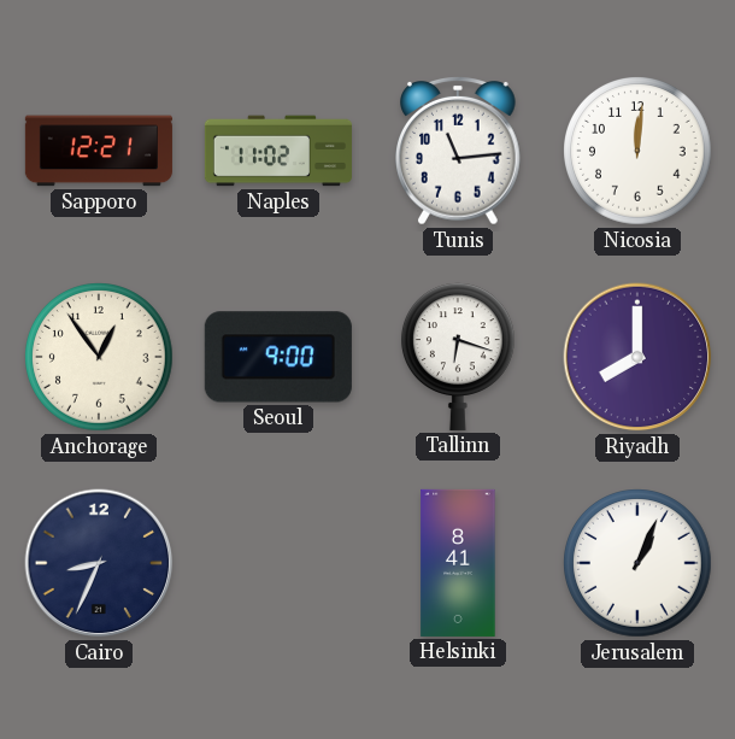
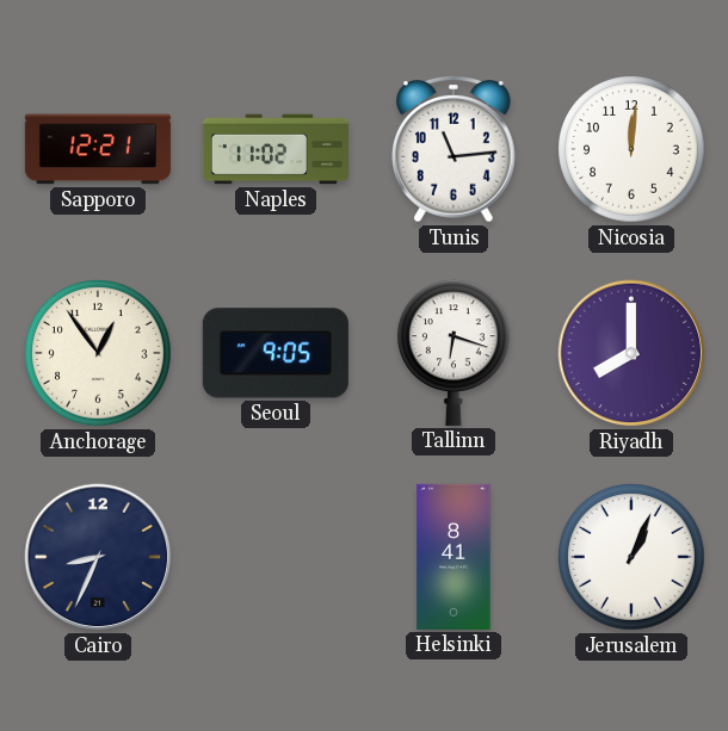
Seoul: 9:00 -> 9:05
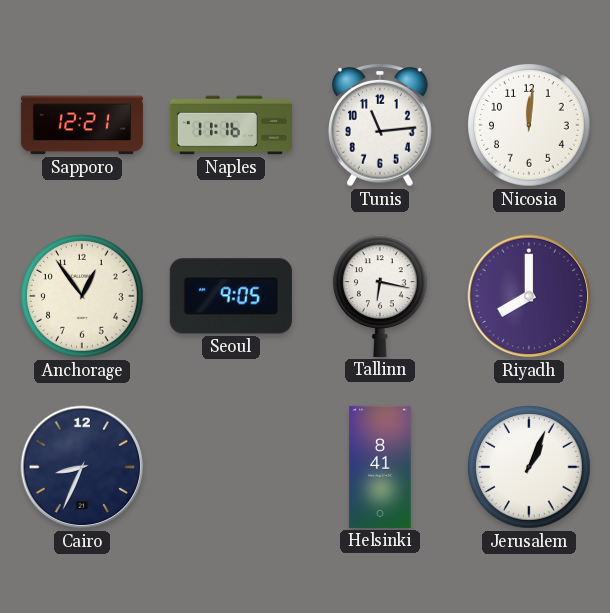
Naples: 11:02 -> 11:16
Tallinn: 6:18 -> 6:17
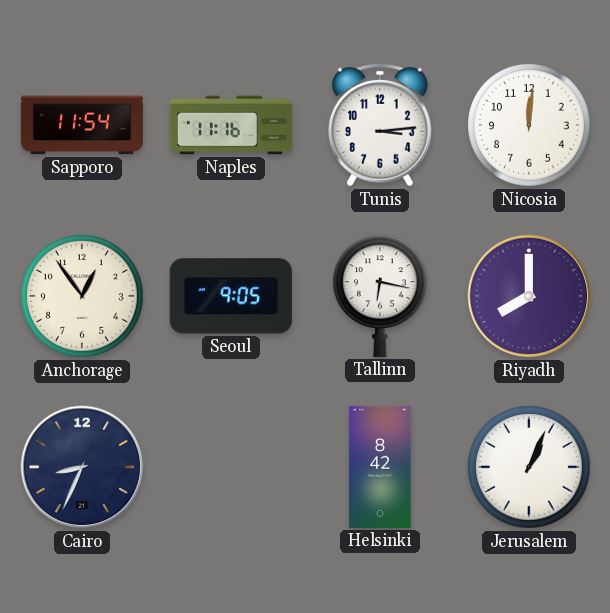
Sapporo: 12:21 -> 11:54
Tunis: 11:14 -> 3:14
Helsinki: 8:41 -> 8:42
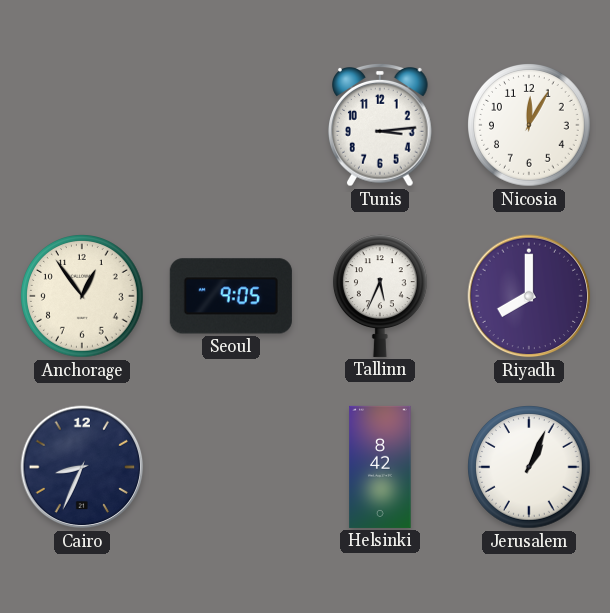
Sapporo: 11:54 -> none
Naples: 11:16 -> none
Nicosia: 12:01 -> 12:05
Tallinn: 6:17 -> 5:34
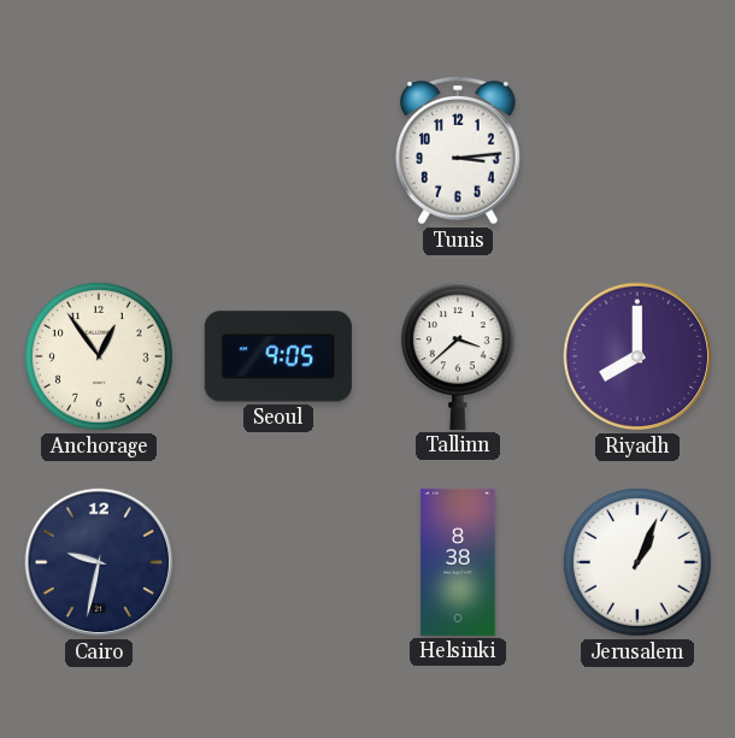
Nicosia: 12:05 -> none
Tallinn: 5:34 -> 3:38
Cairo: 8:34 -> 9:32
Helsinki: 8:42 -> 8:38
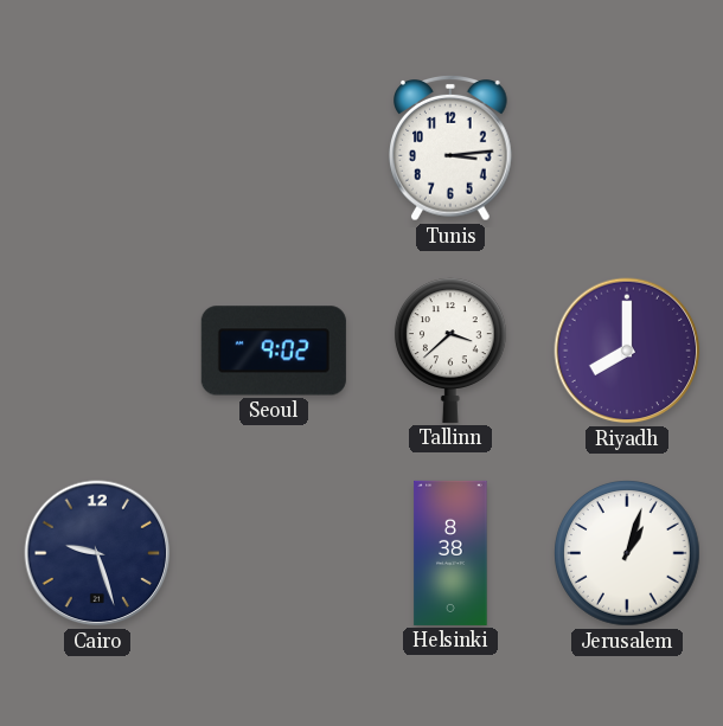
Anchorage: 12:54 -> none
Seoul: 9:05 -> 9:02
Cairo: 9:32 -> 9:27
Jerusalem: 1:04 -> 1:03
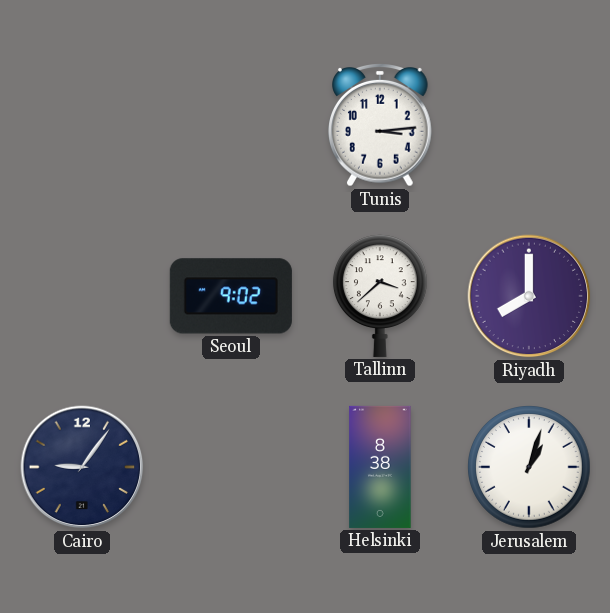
Cairo: 9:27 -> 9:06
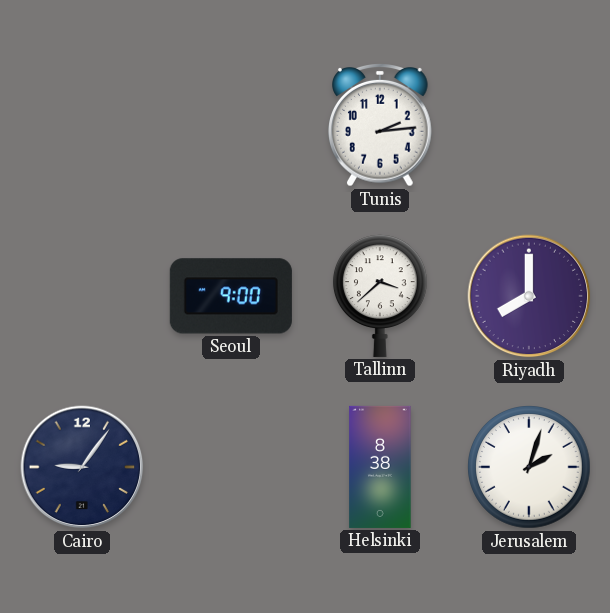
Tunis: 3:14 -> 2:14
Seoul: 9:02 -> 9:00
Jerusalem: 1:03 -> 2:03
